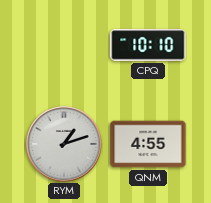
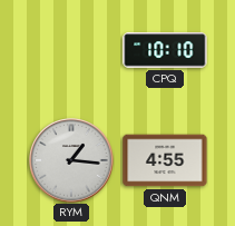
RYM: 1:12 -> 1:16
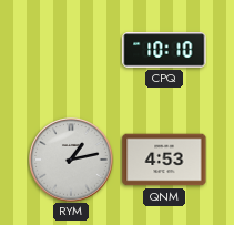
RYM: 1:16 -> 1:13
QNM: 4:55 -> 4:53
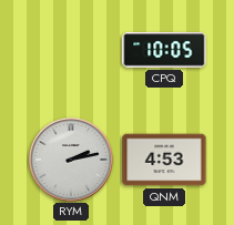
CPQ: 10:10 -> 10:05
RYM: 1:13 -> 2:13
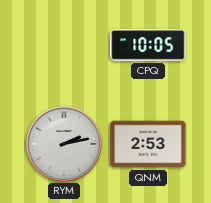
QNM: 4:53 -> 2:53
